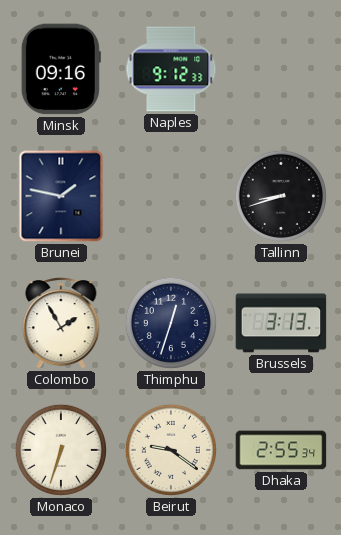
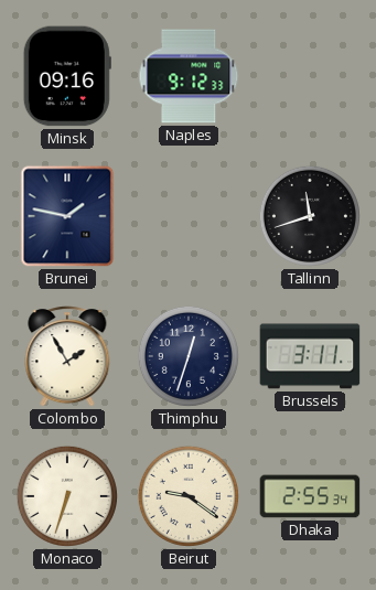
Tallinn: 8:42 -> 11:42
Brussels: 3:13 -> 3:11
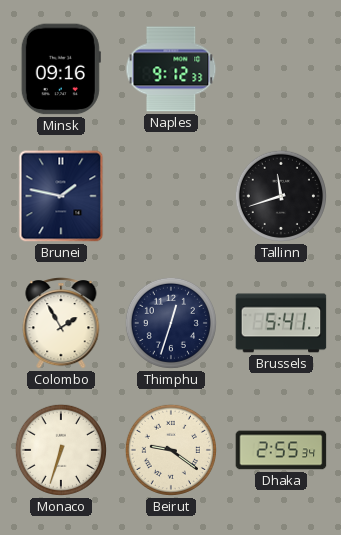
Brussels: 3:11 -> 5:41
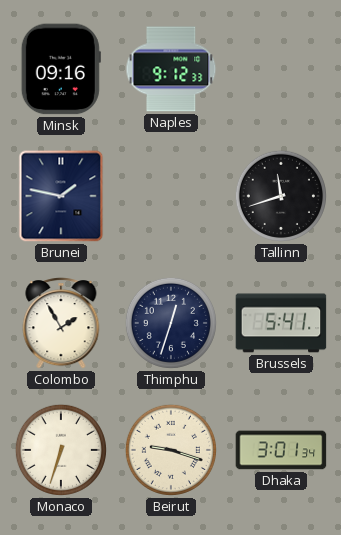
Beirut: 9:21 -> 9:18
Dhaka: 2:55 -> 3:01
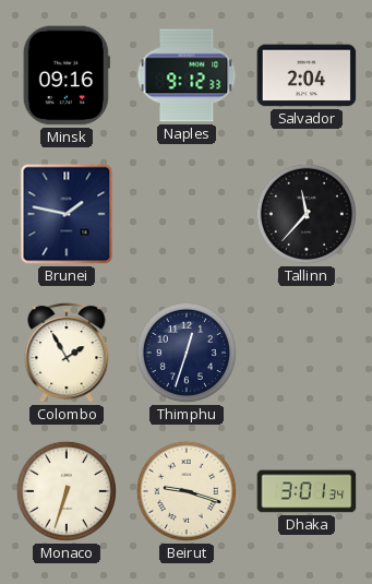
Salvador: none -> 2:04
Tallinn: 11:42 -> 11:37
Brussels: 5:41 -> none
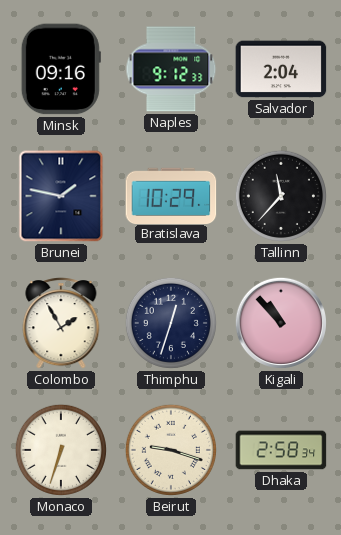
Bratislava: none -> 10:29
Kigali: none -> 10:53
Dhaka: 3:01 -> 2:58
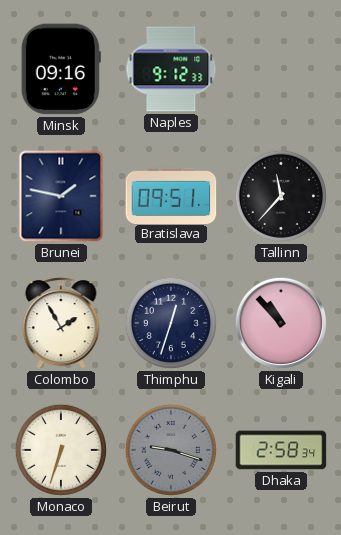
Salvador: 2:04 -> none
Bratislava: 10:29 -> 09:51
Beirut dial: cream -> grey
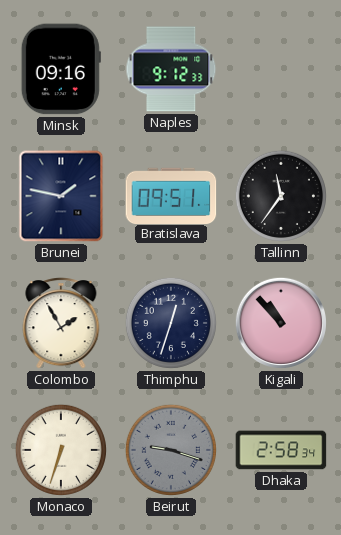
Tallinn: 11:37 -> 11:36
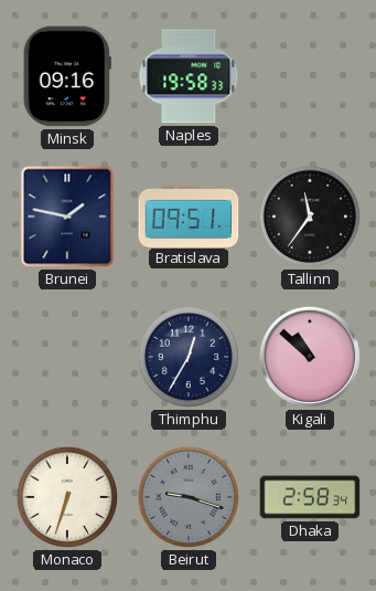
Naples: 9:12 -> 19:58
Colombo: 1:55 -> none
Thimphu: 12:33 -> 12:35
Kigali: 10:53 -> 10:52
